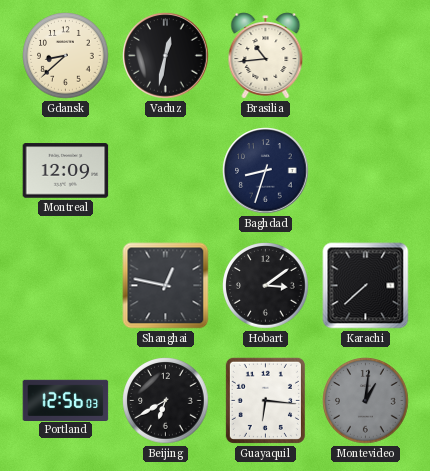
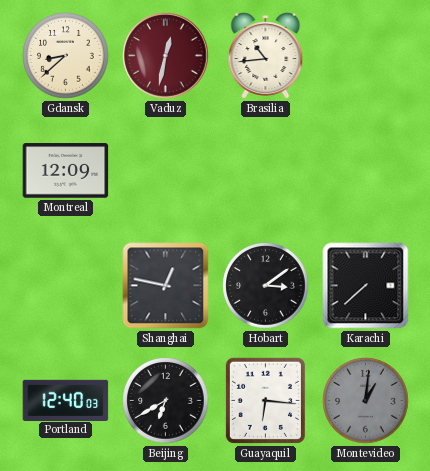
Vaduz dial: black -> burgundy
Baghdad: 8:33 -> none
Portland: 12:56 -> 12:40
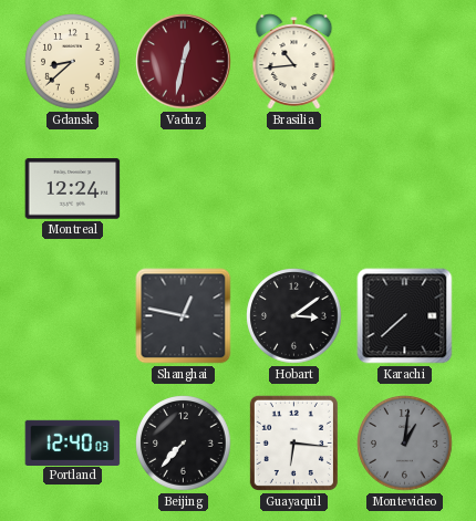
Montreal: 12:09 -> 12:24
Beijing: 6:40 -> 7:37
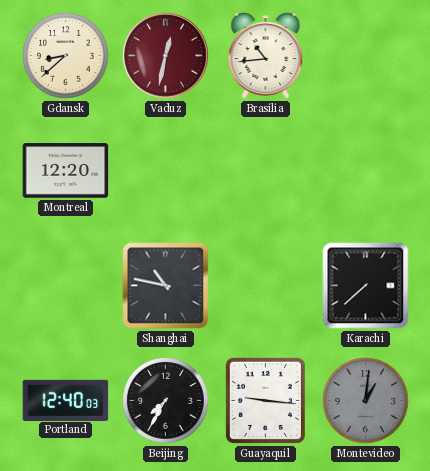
Montreal: 12:24 -> 12:20
Shanghai: 12:47 -> 10:47
Hobart: 3:09 -> none
Beijing: 7:37 -> 7:35
Guayaquil: 6:16 -> 9:16
